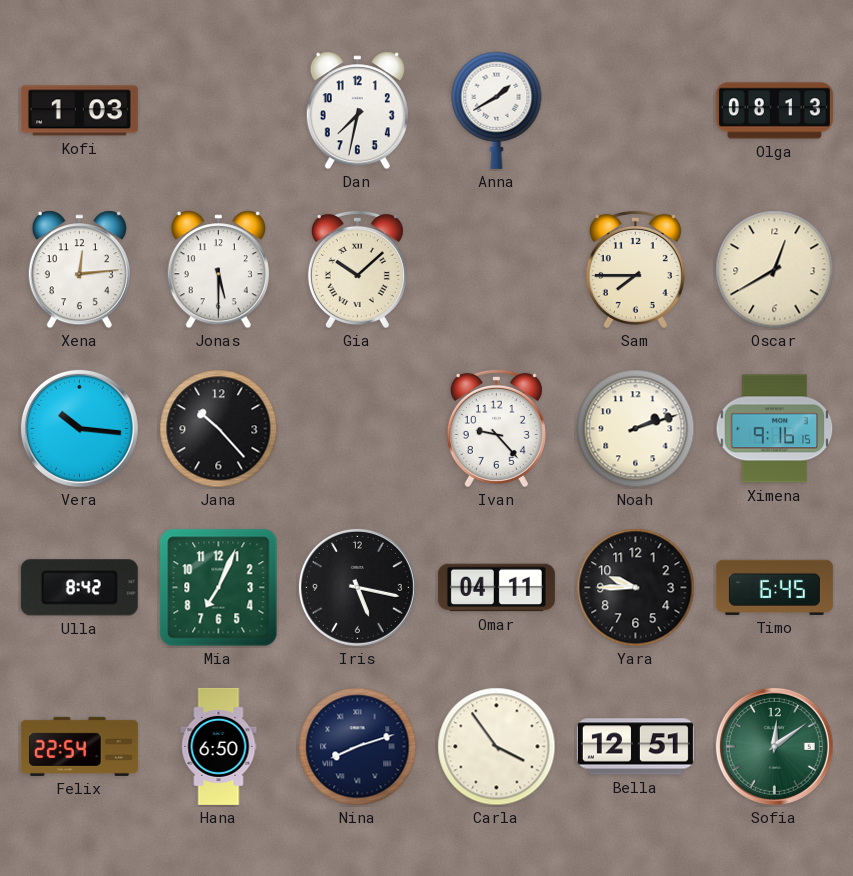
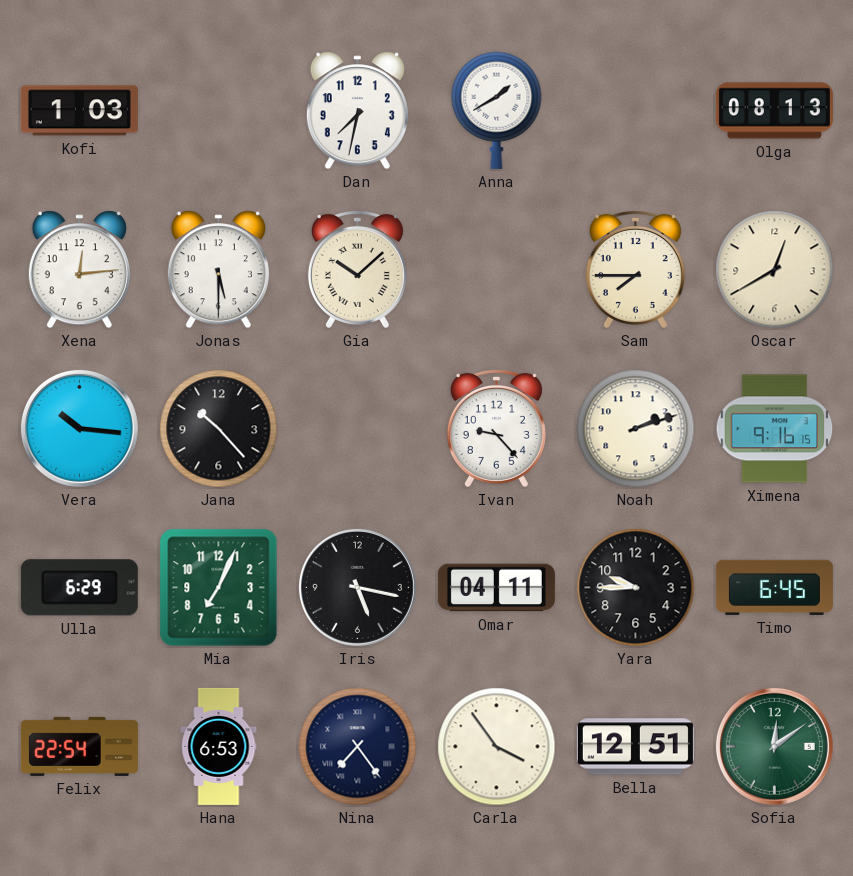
Ulla: 8:42 -> 6:29
Hana: 6:50 -> 6:53
Nina: 8:12 -> 7:24
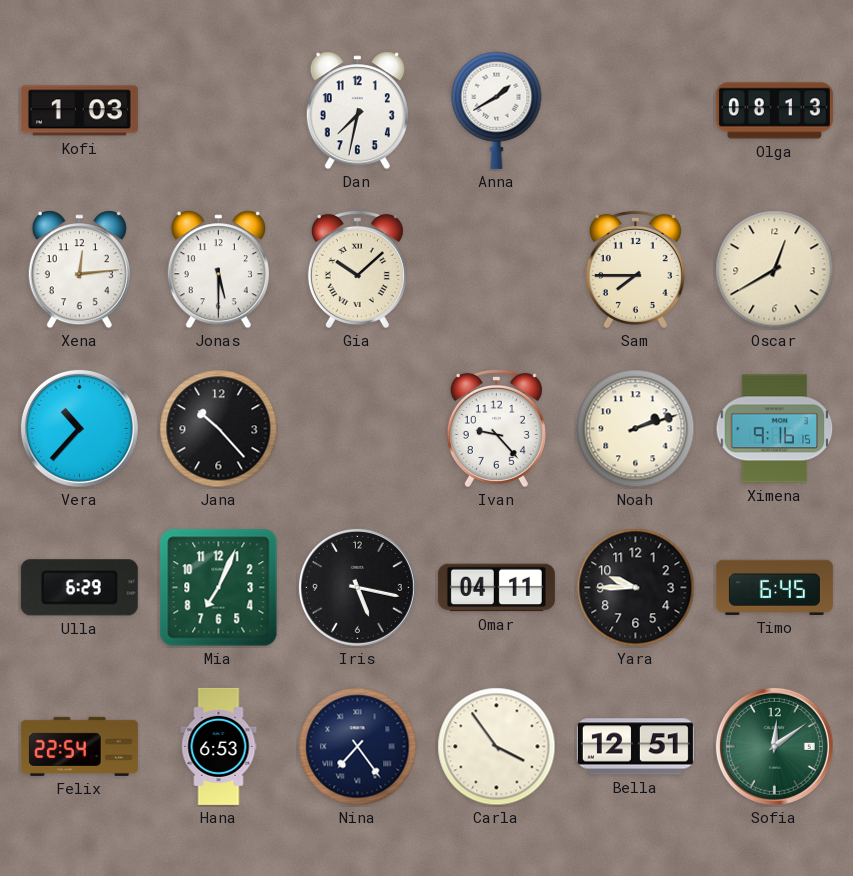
Vera: 10:16 -> 10:37
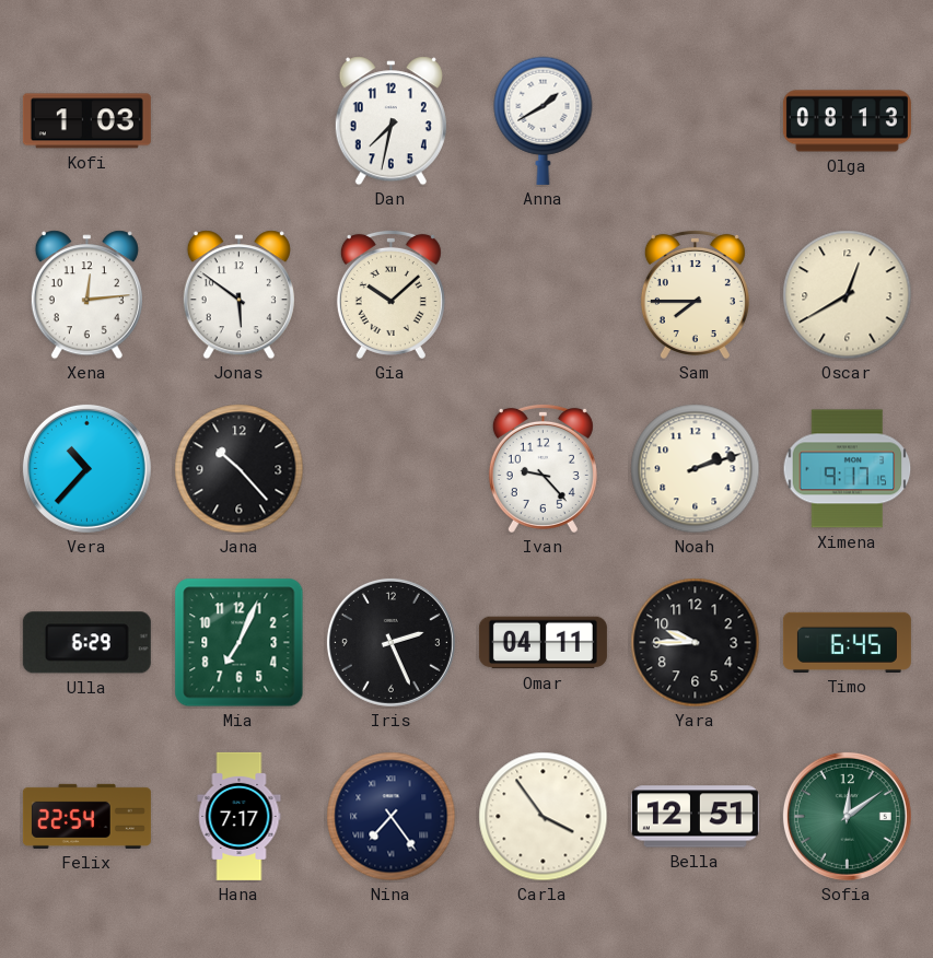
Jonas: 5:30 -> 5:51
Ximena: 9:16 -> 9:17
Iris: 5:17 -> 2:26
Hana: 6:53 -> 7:17
